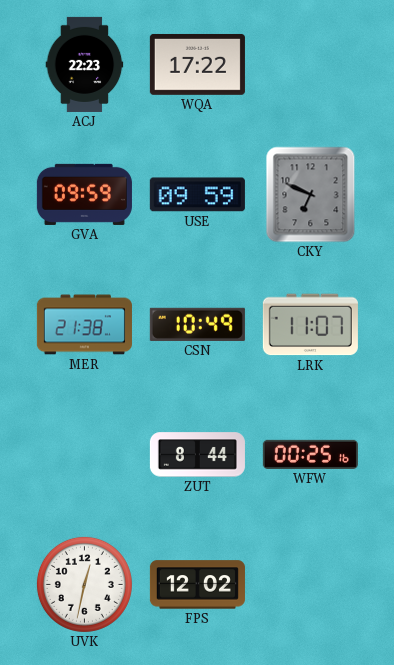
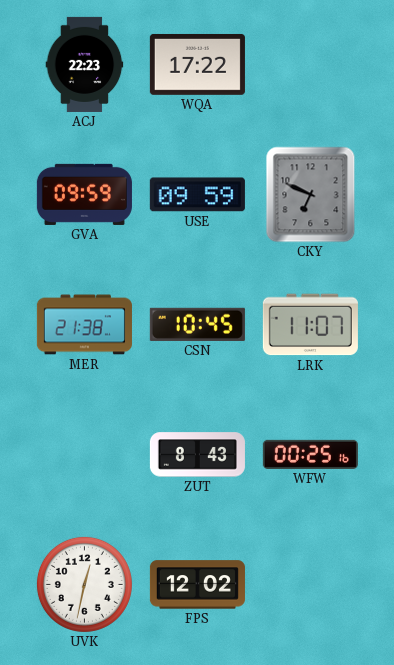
CSN: 10:49 -> 10:45
ZUT: 8:44 -> 8:43
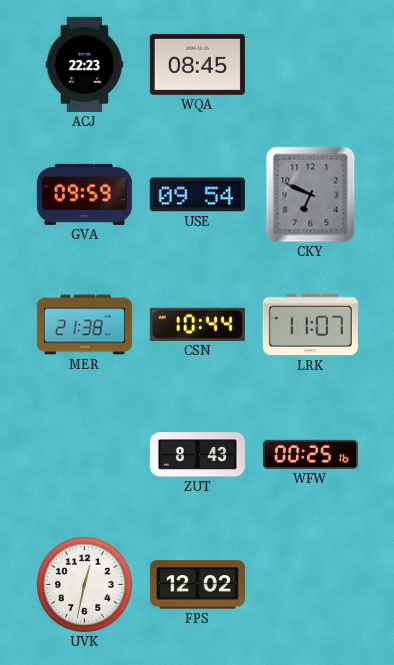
WQA: 17:22 -> 08:45
USE: 09:59 -> 09:54
CSN: 10:45 -> 10:44
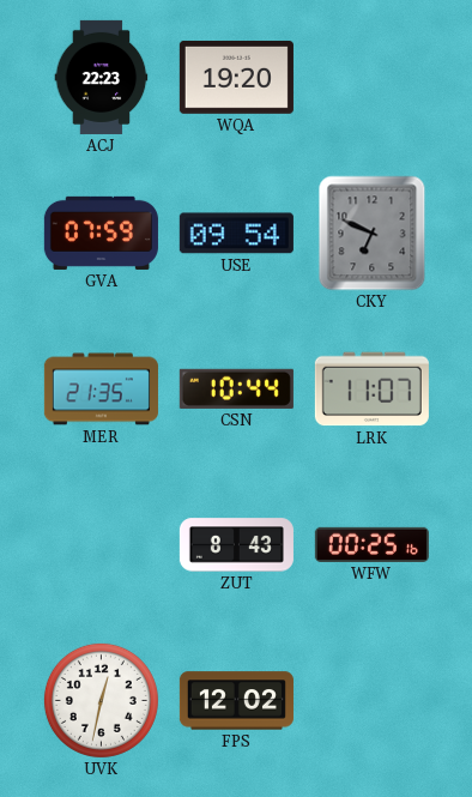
WQA: 08:45 -> 19:20
GVA: 09:59 -> 07:59
MER: 21:38 -> 21:35
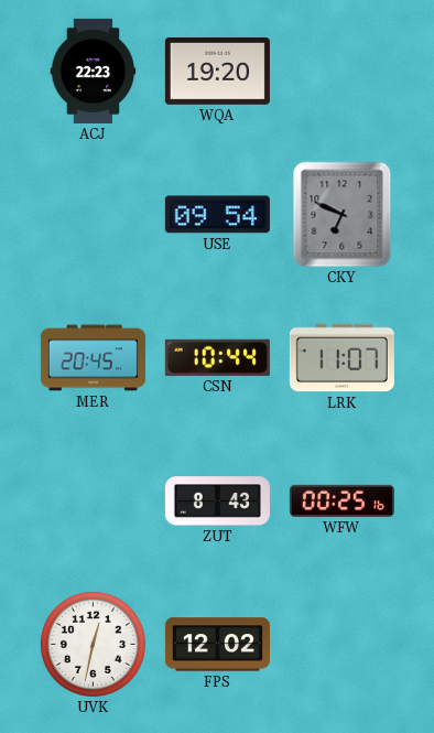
GVA: 07:59 -> none
MER: 21:35 -> 20:45
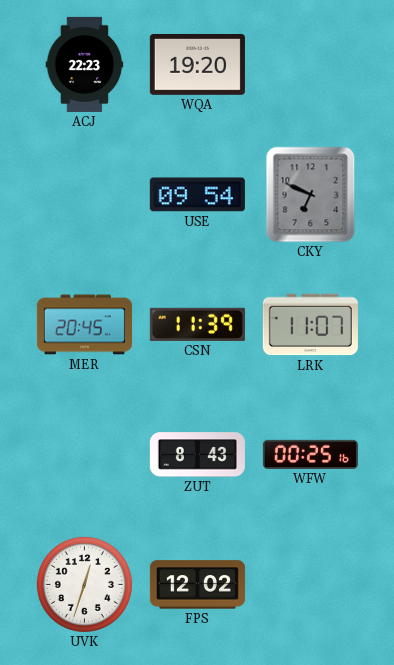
CSN: 10:44 -> 11:39
UVK: 12:32 -> 12:33
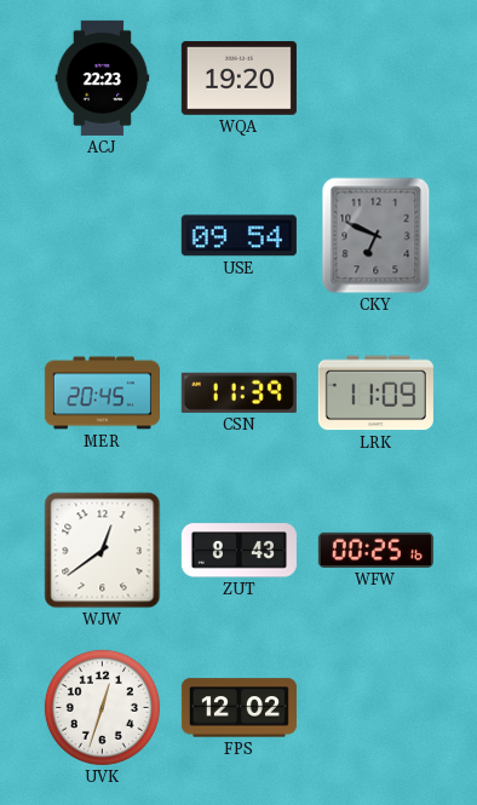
LRK: 11:07 -> 11:09
WJW: none -> 12:39
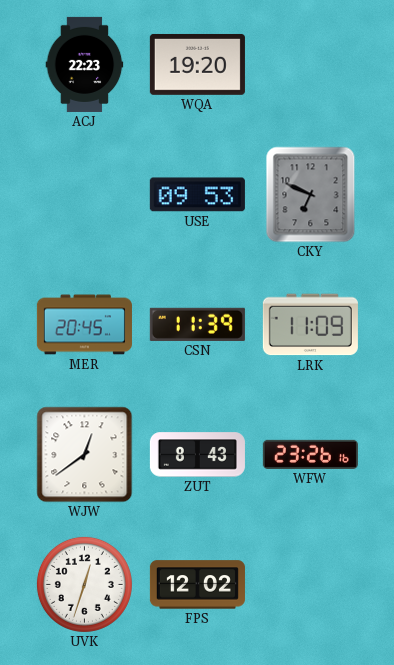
USE: 09:54 -> 09:53
WFW: 00:25 -> 23:26
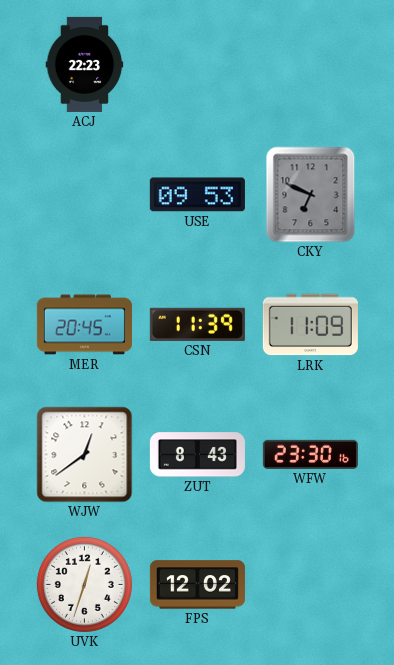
WQA: 19:20 -> none
WFW: 23:26 -> 23:30
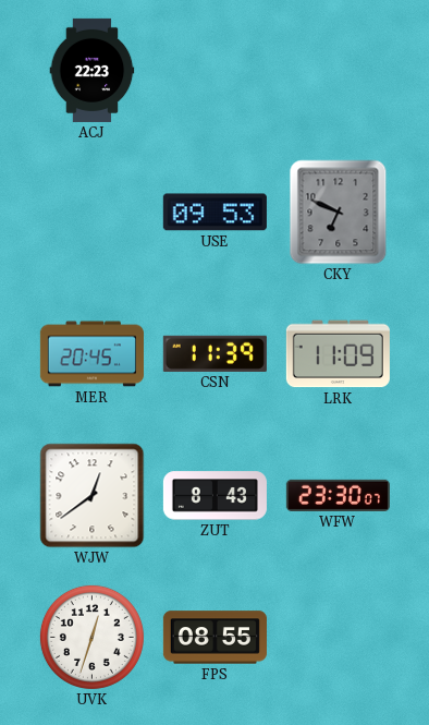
WFW: 23:30:16 -> 23:30:07
FPS: 12:02 -> 08:55
